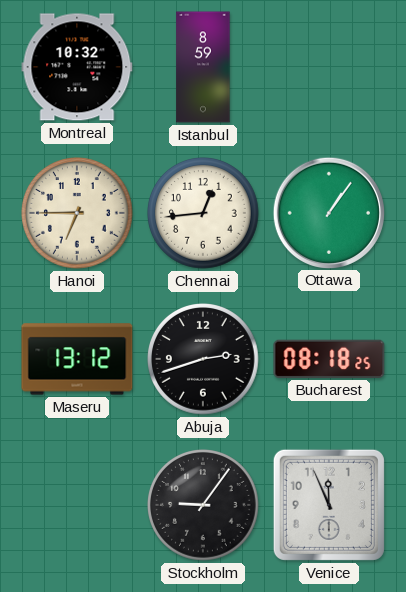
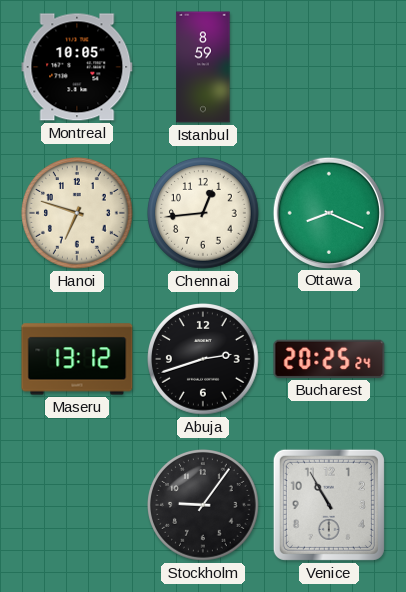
Montreal: 10:32 -> 10:05
Hanoi: 6:45 -> 6:48
Ottawa: 1:06 -> 8:19
Bucharest: 08:18 -> 20:25
Venice: 11:56 -> 10:55
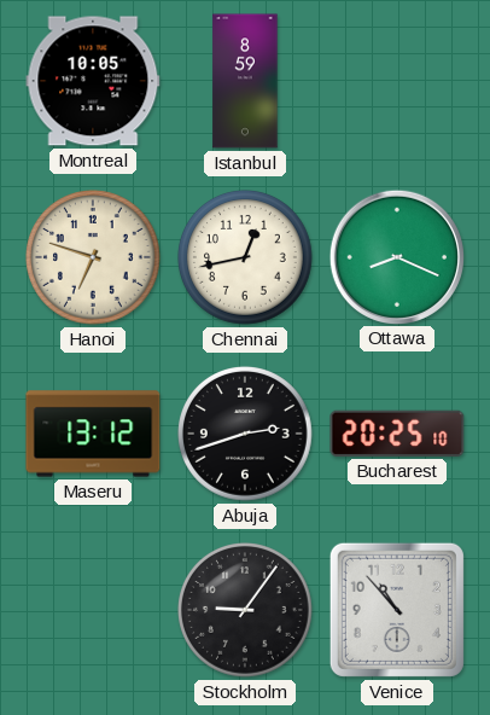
Chennai: 12:44 -> 12:43
Bucharest: 20:25:24 -> 20:25:10
Venice: 10:55 -> 10:53
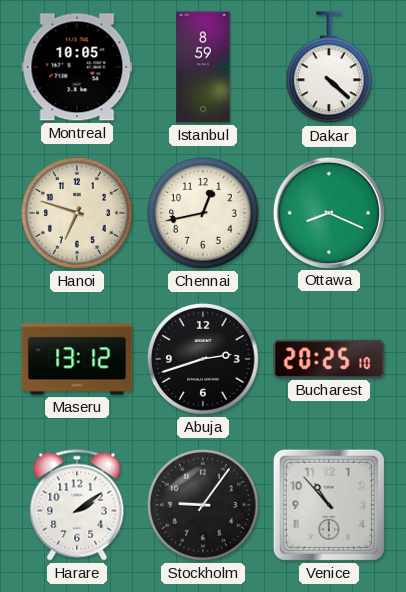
Dakar: none -> 4:22
Harare: none -> 2:09
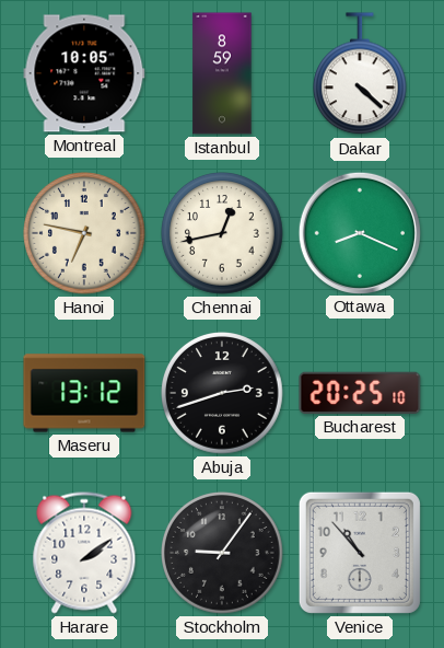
Hanoi: 6:48 -> 6:47
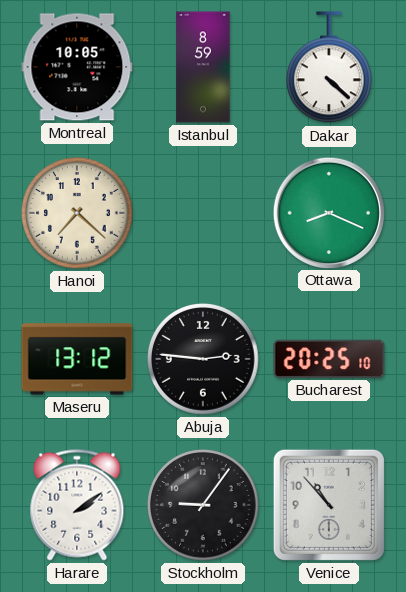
Hanoi: 6:47 -> 7:22
Chennai: 12:43 -> none
Abuja: 2:42 -> 2:46
